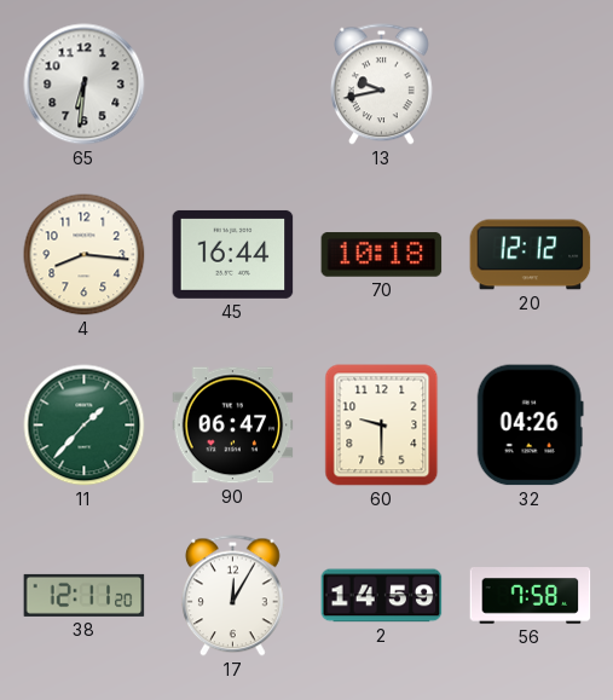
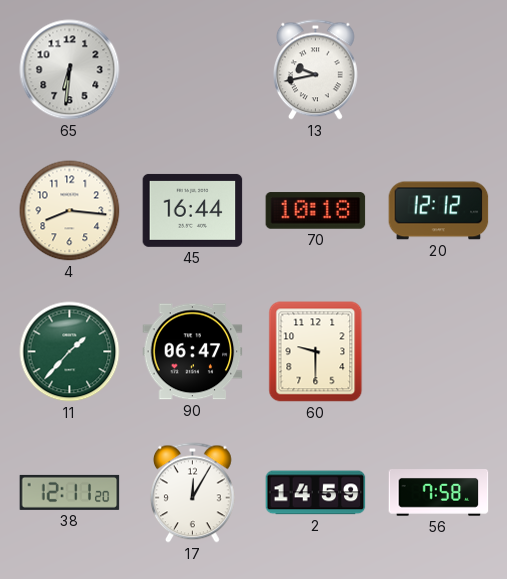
32: 04:26 -> none
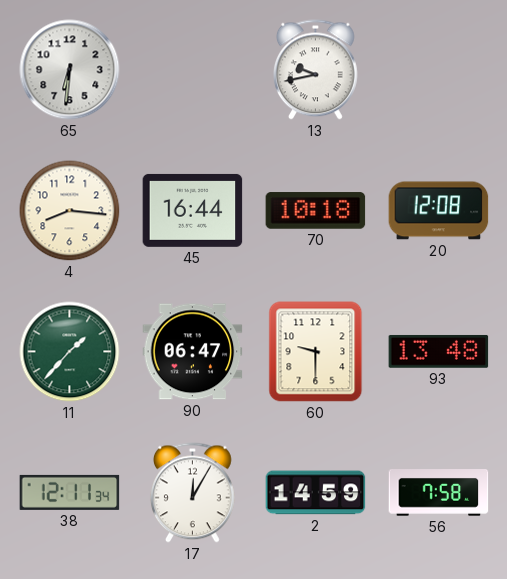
20: 12:12 -> 12:08
93: none -> 13:48
38: 12:11:20 -> 12:11:34
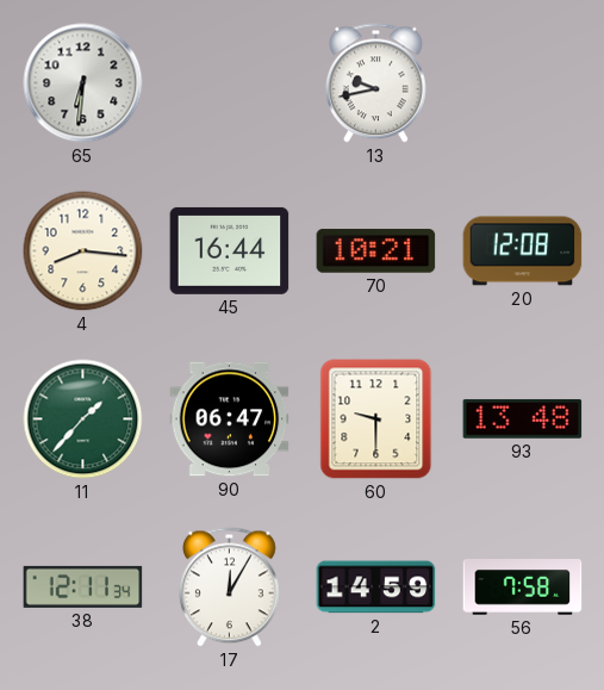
70: 10:18 -> 10:21
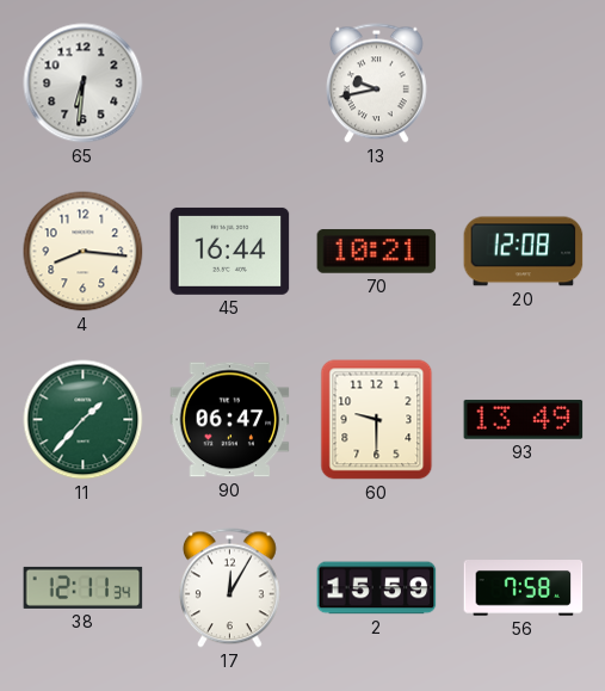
93: 13:48 -> 13:49
2: 14:59 -> 15:59
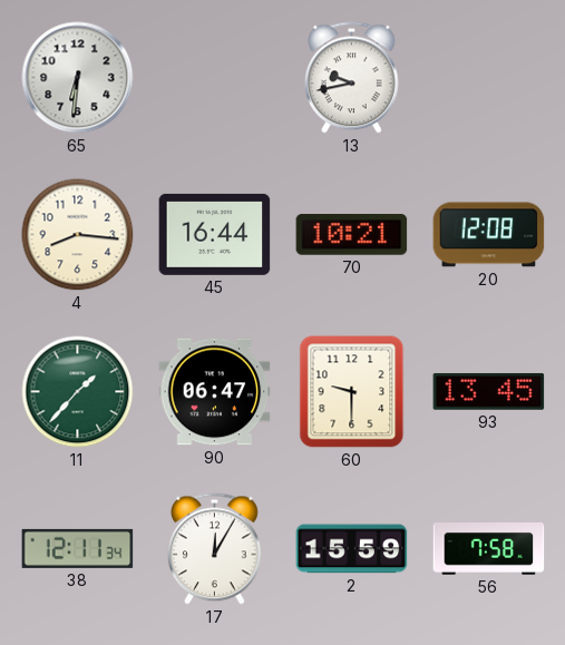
93: 13:49 -> 13:45
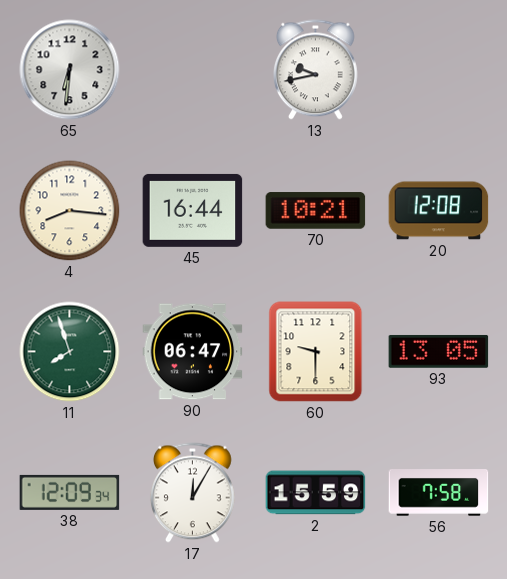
11: 1:37 -> 7:57
93: 13:45 -> 13:05
38: 12:11 -> 12:09
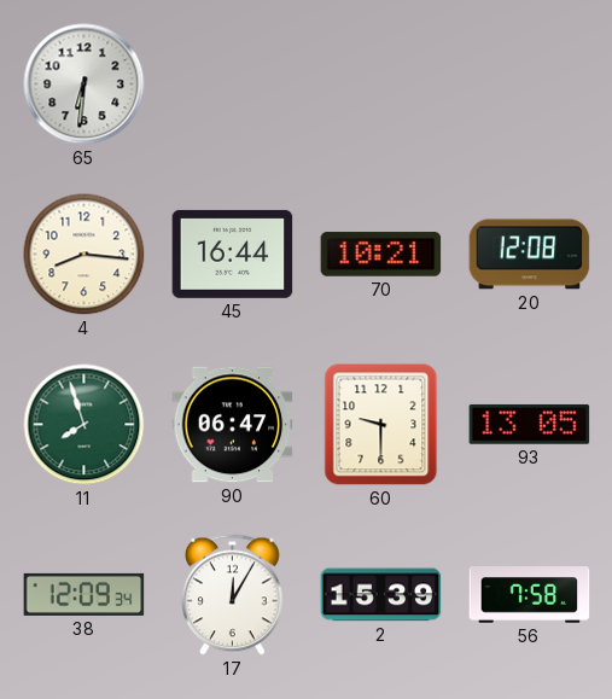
13: 9:43 -> none
2: 15:59 -> 15:39
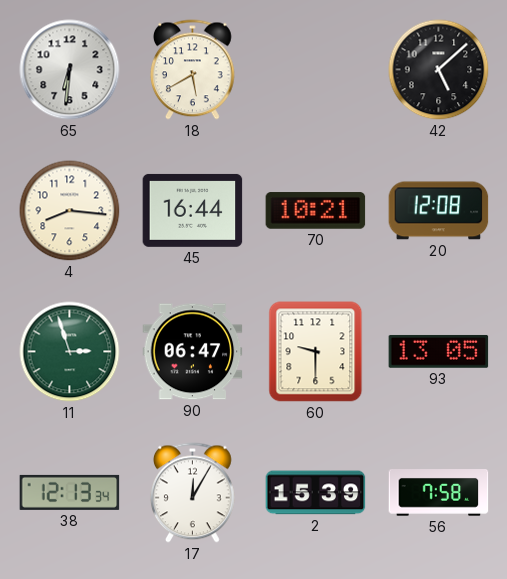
18: none -> 5:40
42: none -> 5:08
11: 7:57 -> 2:57
38: 12:09 -> 12:13
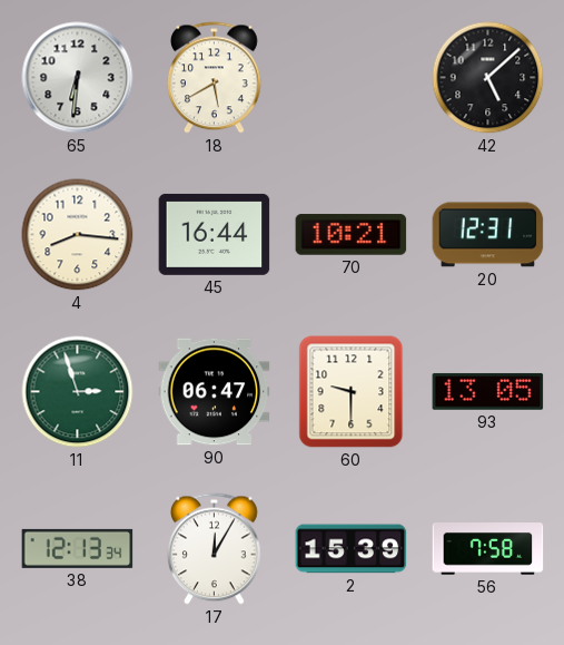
20: 12:08 -> 12:31
